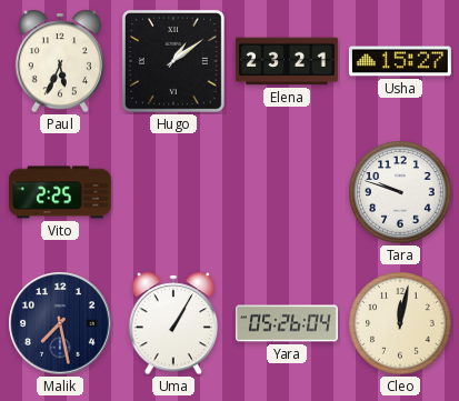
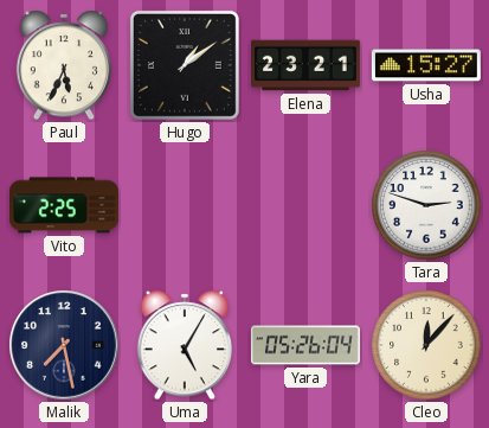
Tara: 9:48 -> 2:48
Uma: 1:05 -> 5:05
Cleo: 12:02 -> 12:07
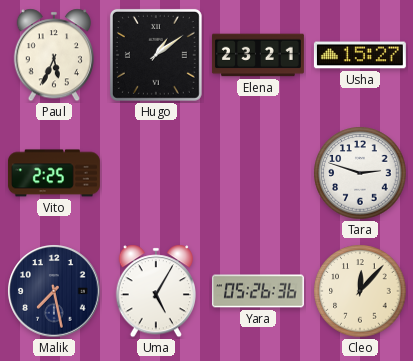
Yara: 05:26:04 -> 05:26:36
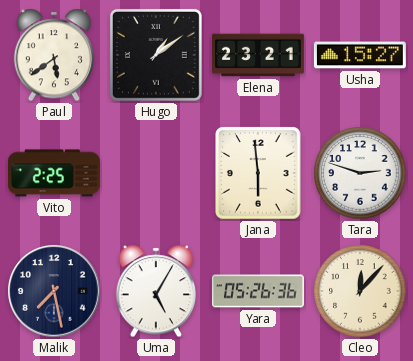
Paul: 5:34 -> 5:39
Jana: none -> 5:59
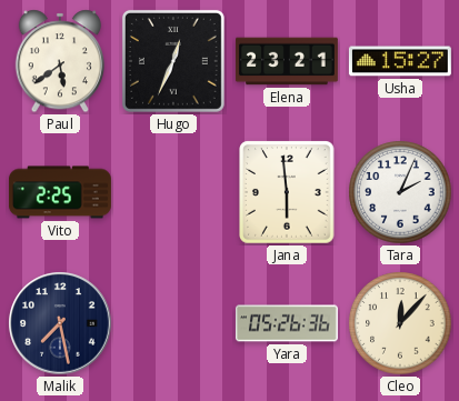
Hugo: 1:09 -> 12:34
Tara: 2:48 -> 2:04
Uma: 5:05 -> none
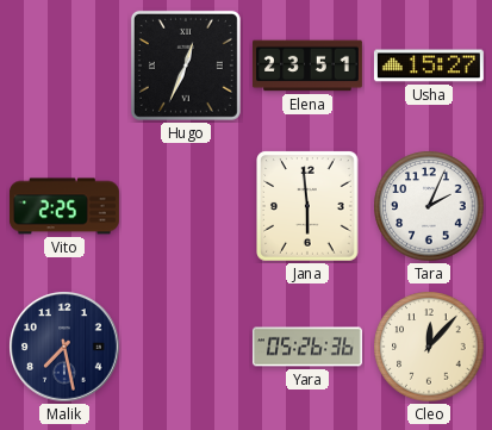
Paul: 5:39 -> none
Elena: 23:21 -> 23:51
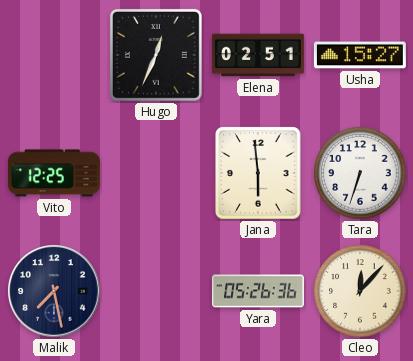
Elena: 23:51 -> 02:51
Vito: 2:25 -> 12:25
Tara: 2:04 -> 6:33
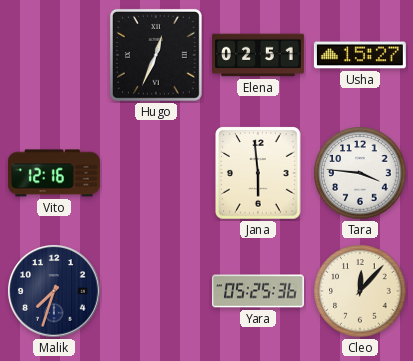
Vito: 12:25 -> 12:16
Tara: 6:33 -> 3:46
Malik: 7:28 -> 7:33
Yara: 05:26 -> 05:25
